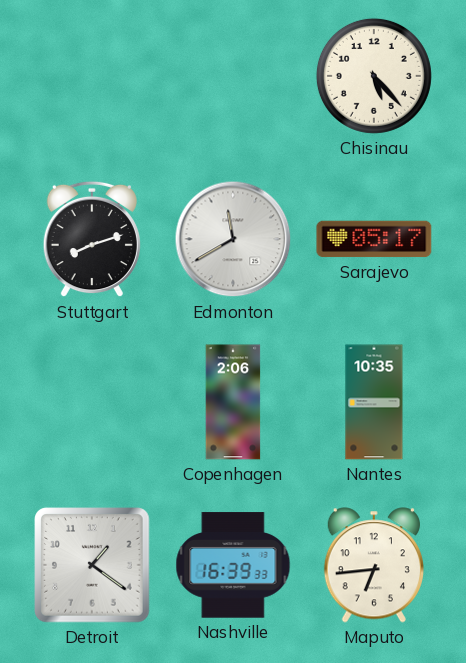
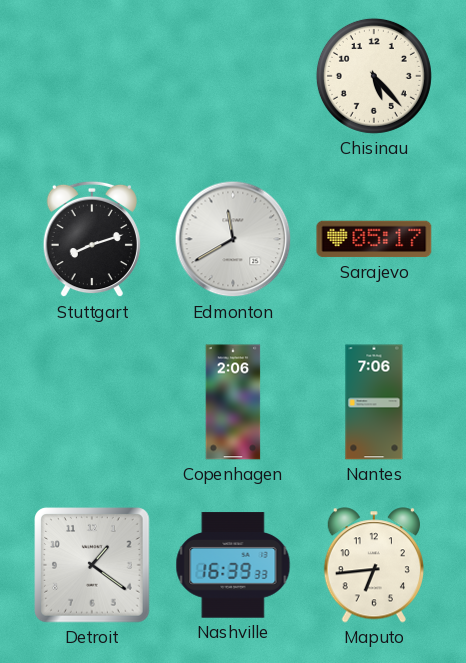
Nantes: 10:35 -> 7:06
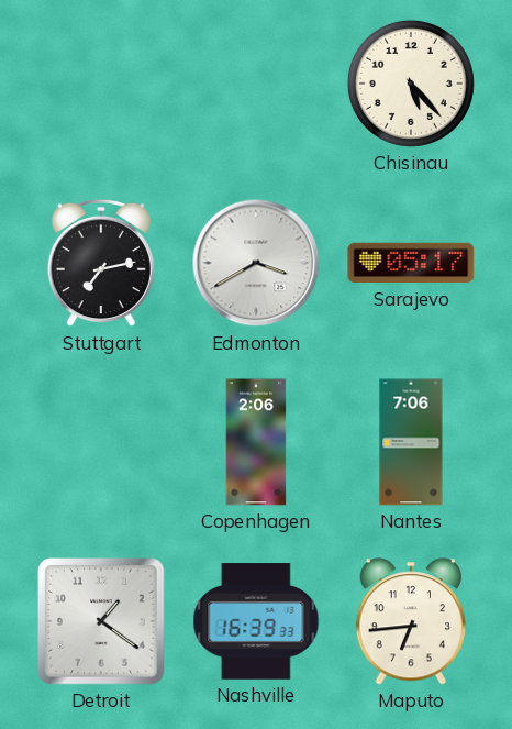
Stuttgart: 8:12 -> 7:13
Edmonton: 11:40 -> 3:40
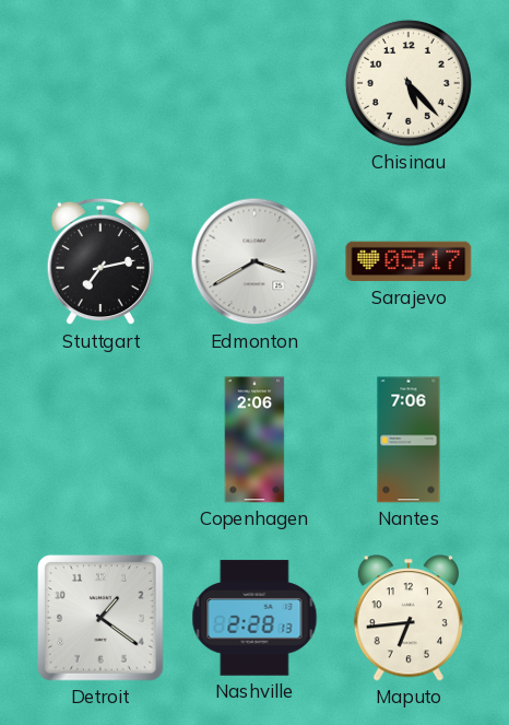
Nashville: 16:39 -> 2:28
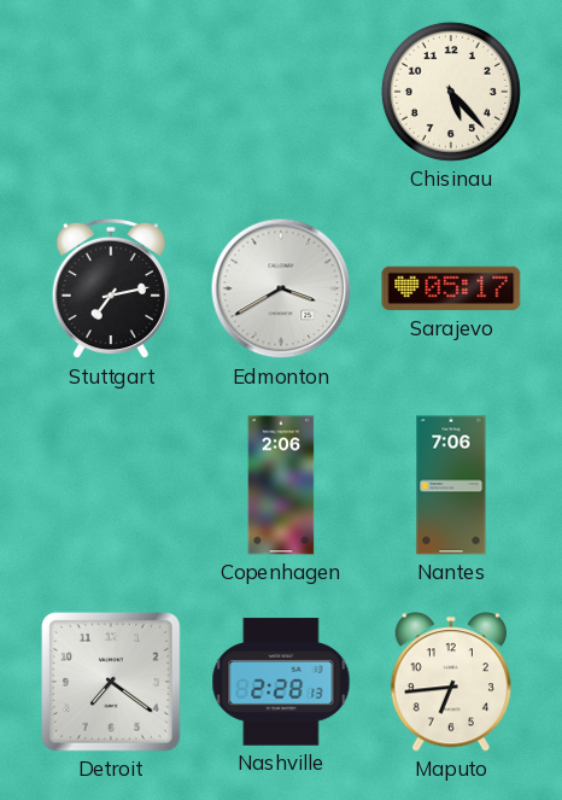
Detroit: 1:21 -> 7:21
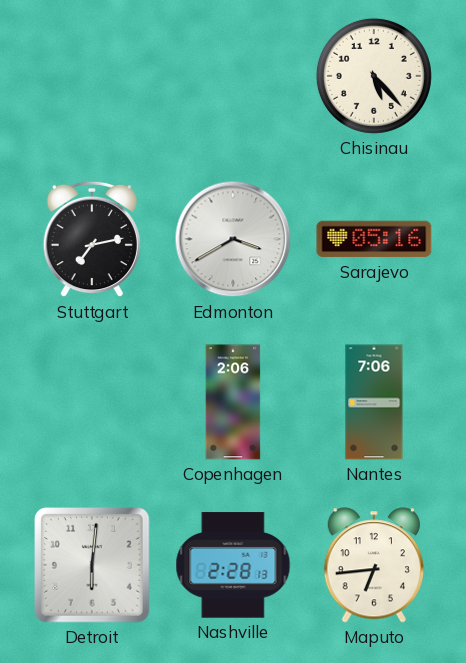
Sarajevo: 05:17 -> 05:16
Detroit: 7:21 -> 6:01
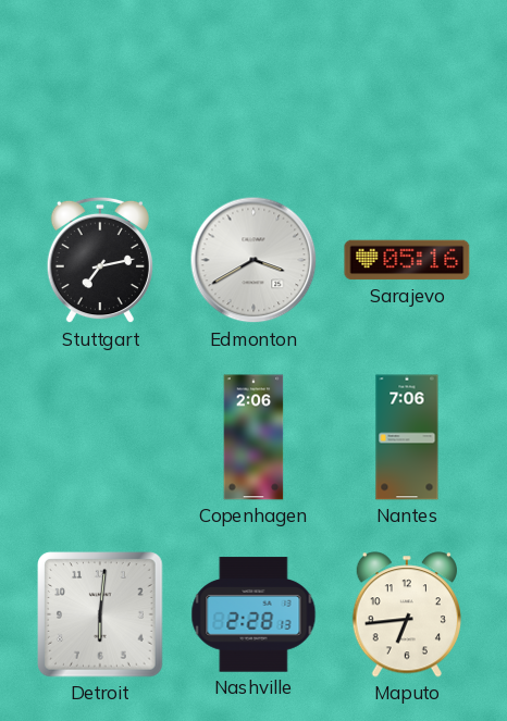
Chisinau: 5:23 -> none
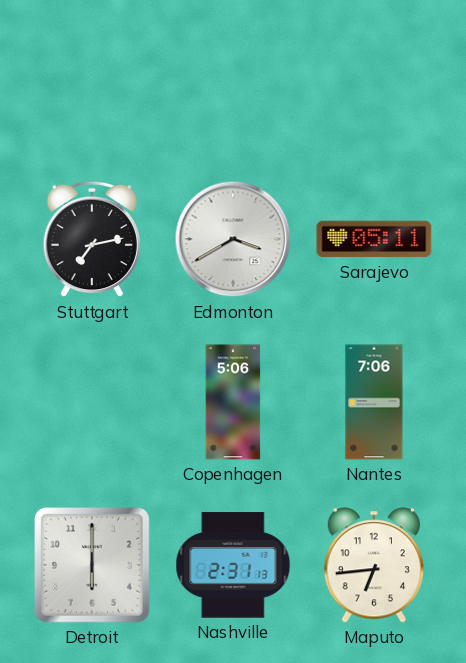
Sarajevo: 05:16 -> 05:11
Copenhagen: 2:06 -> 5:06
Detroit: 6:01 -> 6:00
Nashville: 2:28 -> 2:31
